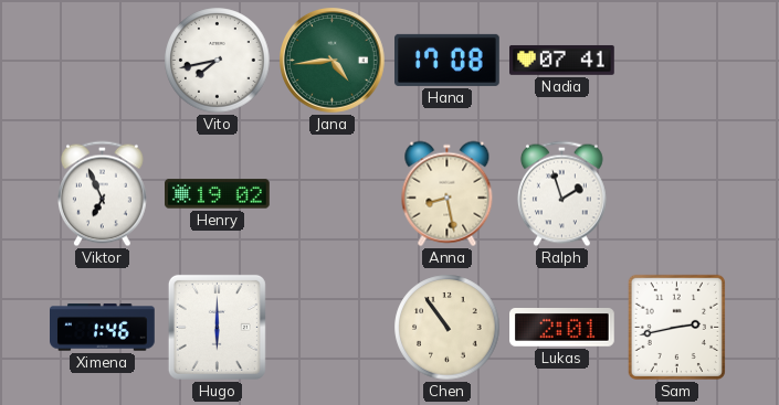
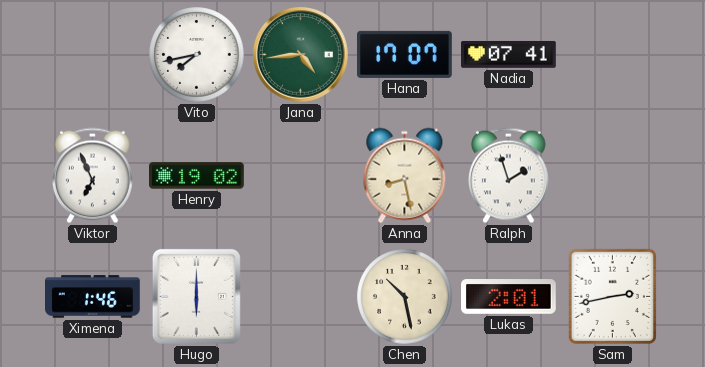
Hana: 17:08 -> 17:07
Chen: 10:54 -> 10:28
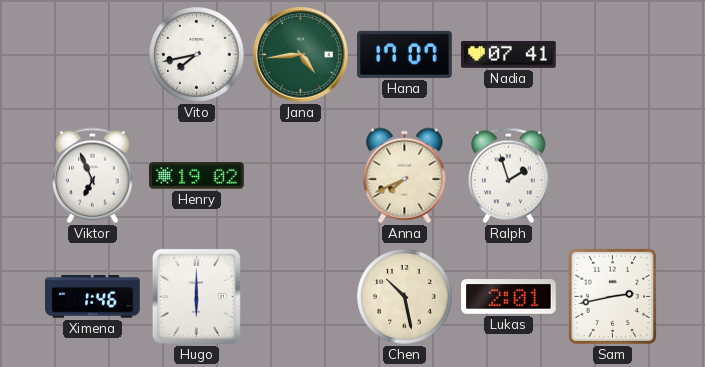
Anna: 8:28 -> 7:41
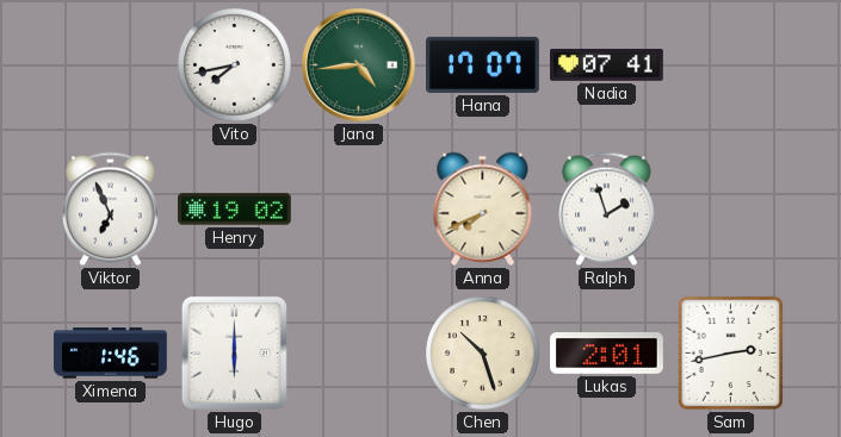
Chen: 10:28 -> 10:27
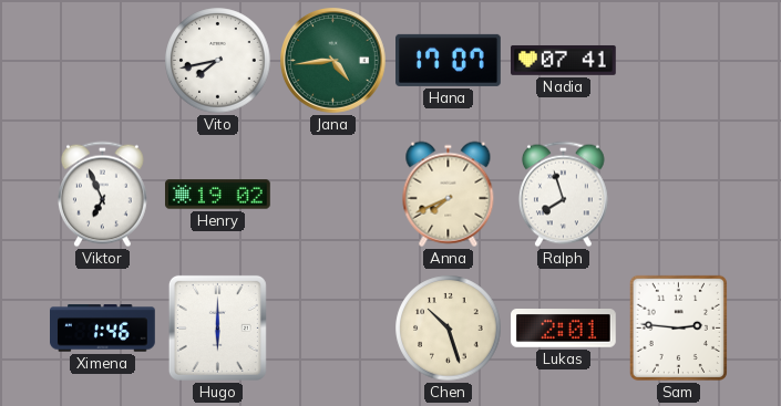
Ralph: 1:57 -> 7:57
Sam: 2:43 -> 2:46
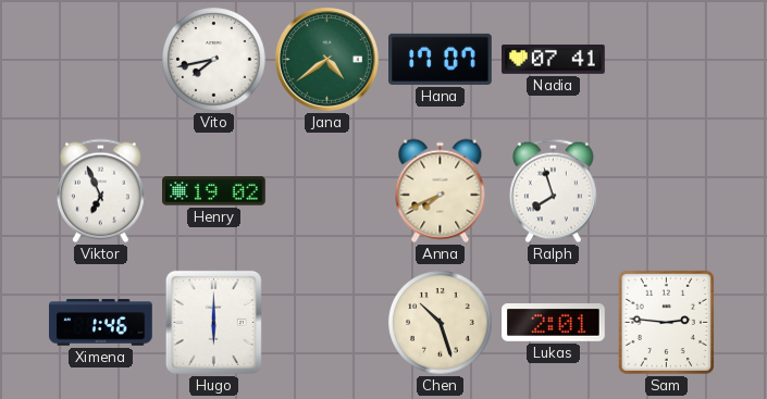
Jana: 4:44 -> 4:39
